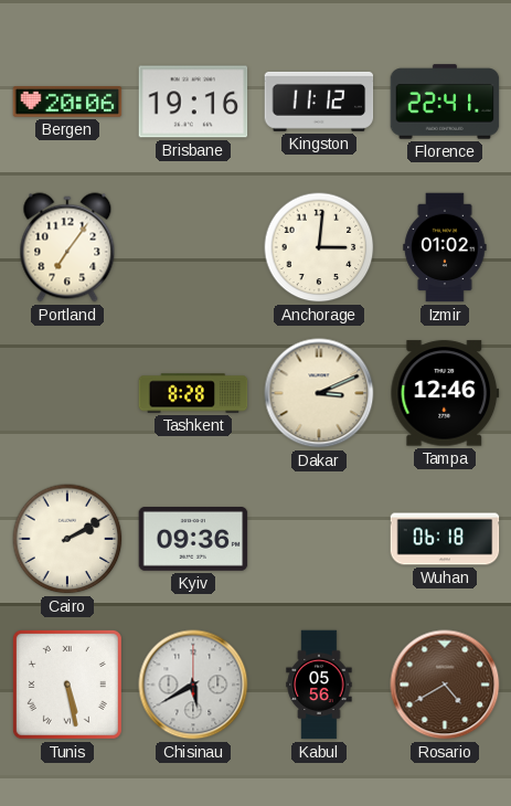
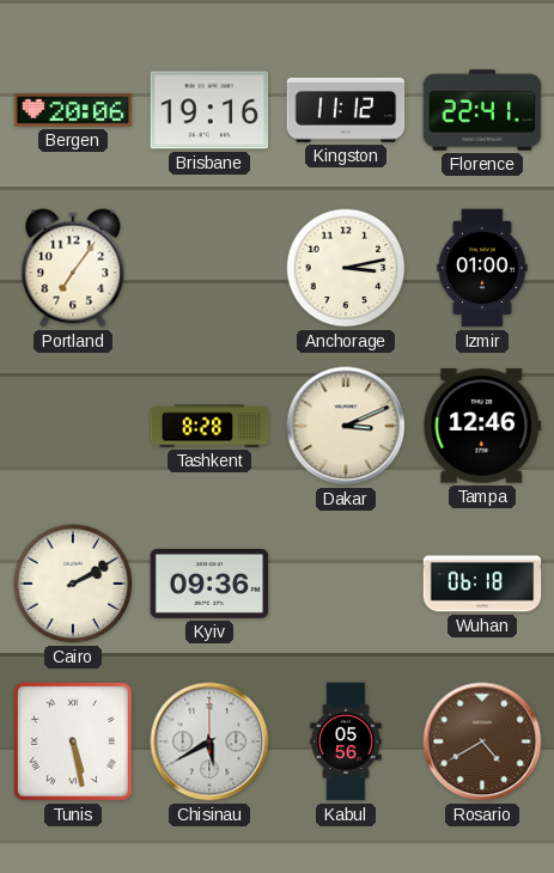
Anchorage: 3:01 -> 3:13
Izmir: 01:02 -> 01:00
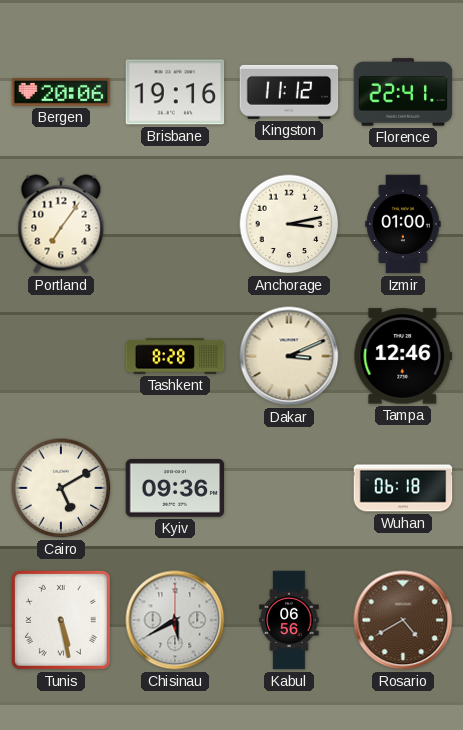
Cairo: 2:10 -> 5:10
Kabul: 05:56 -> 06:56
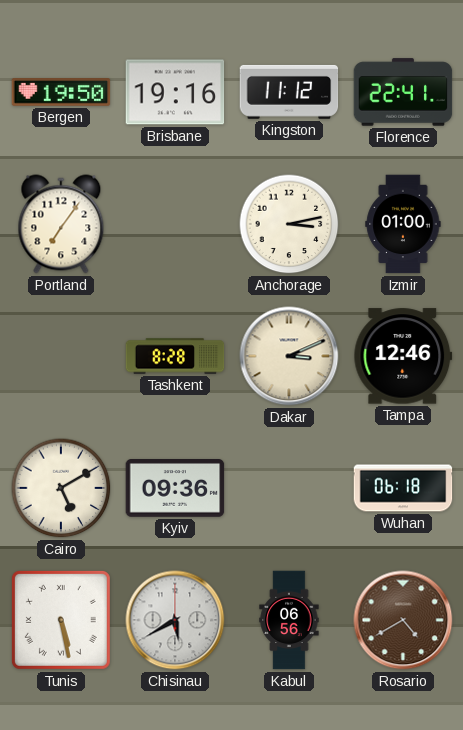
Bergen: 20:06 -> 19:50
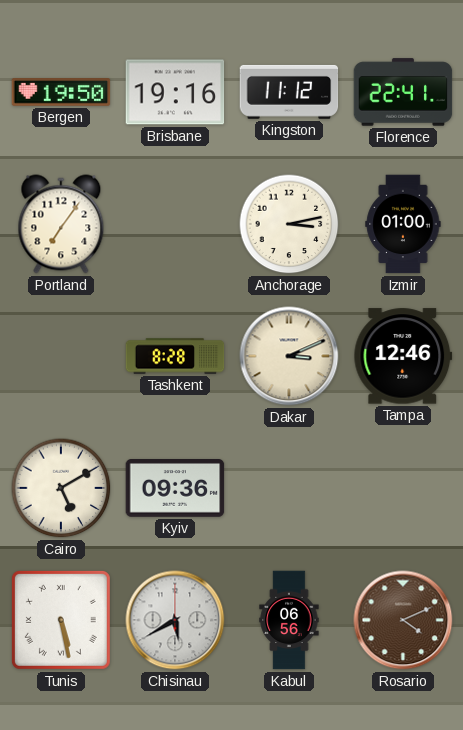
Wuhan: 06:18 -> none
Rosario: 4:40 -> 4:11
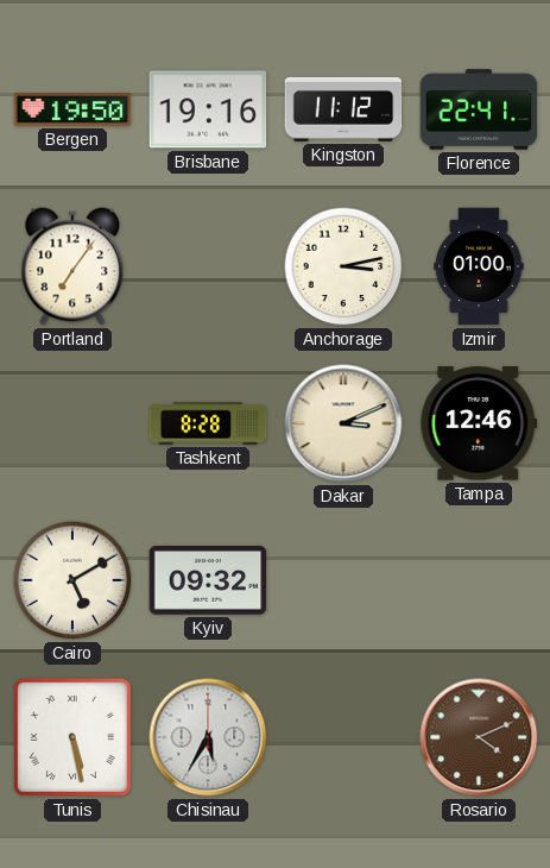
Kyiv: 09:36 -> 09:32
Chisinau: 5:40 -> 5:35
Kabul: 06:56 -> none
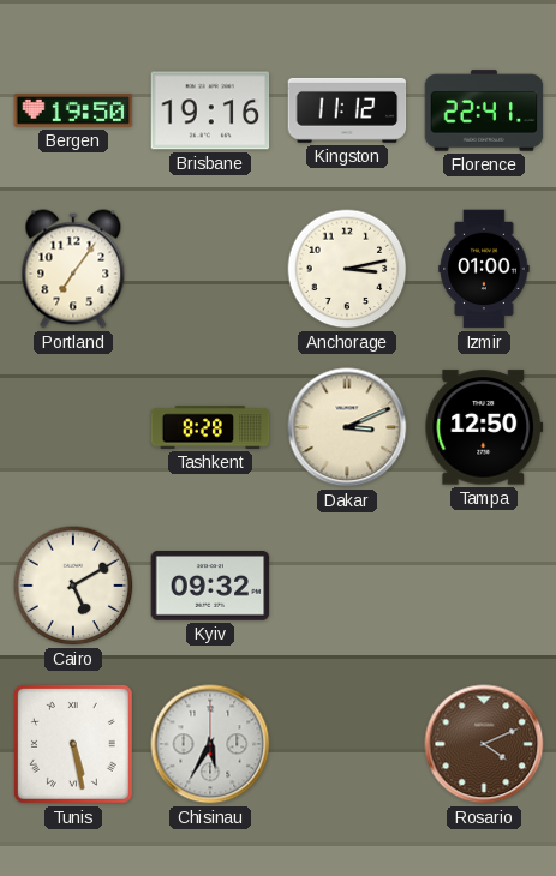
Tampa: 12:46 -> 12:50
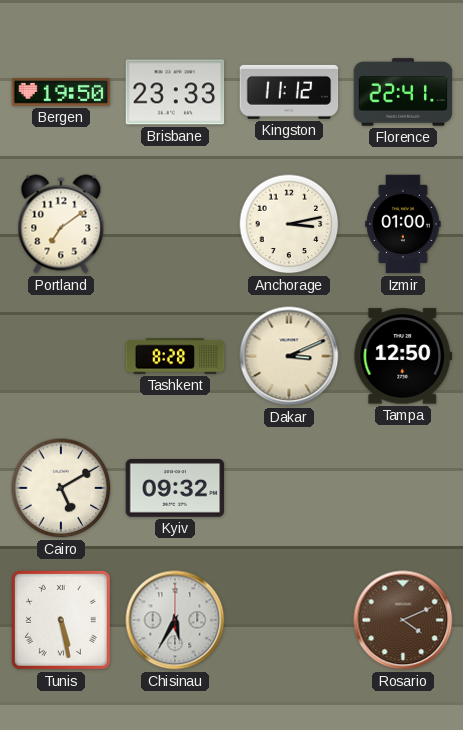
Brisbane: 19:16 -> 23:33
Portland: 7:06 -> 7:09
